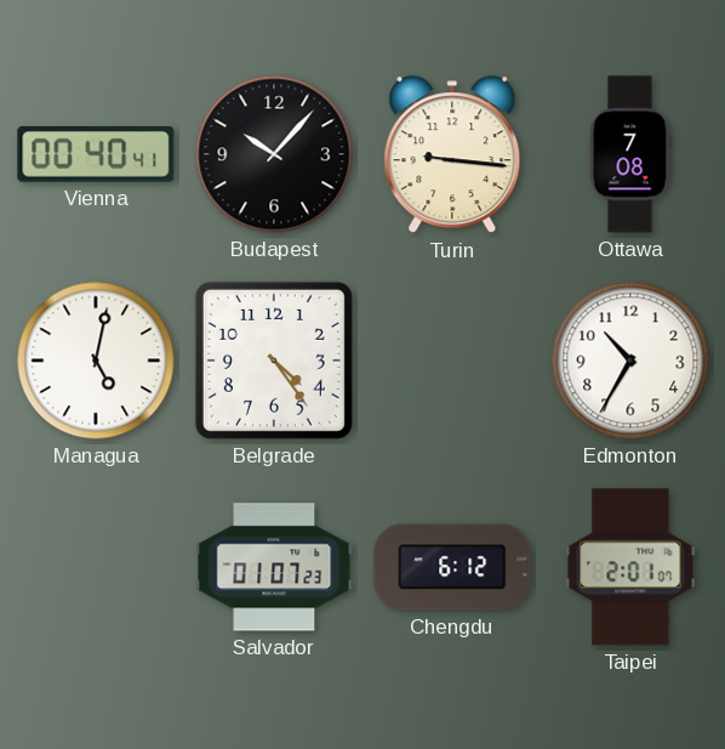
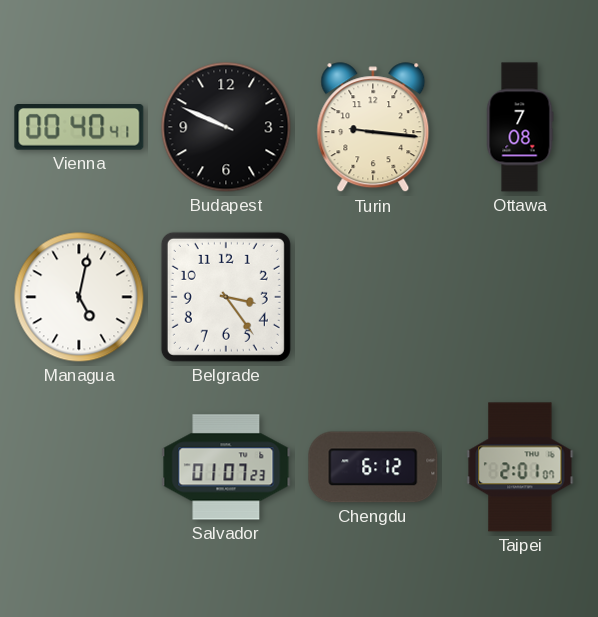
Budapest: 10:07 -> 9:49
Belgrade: 4:24 -> 3:24
Edmonton: 10:35 -> none
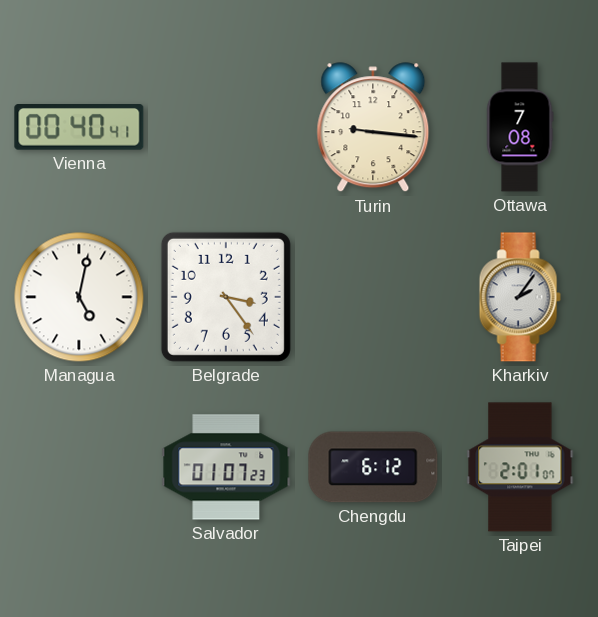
Budapest: 9:49 -> none
Kharkiv: none -> 2:06
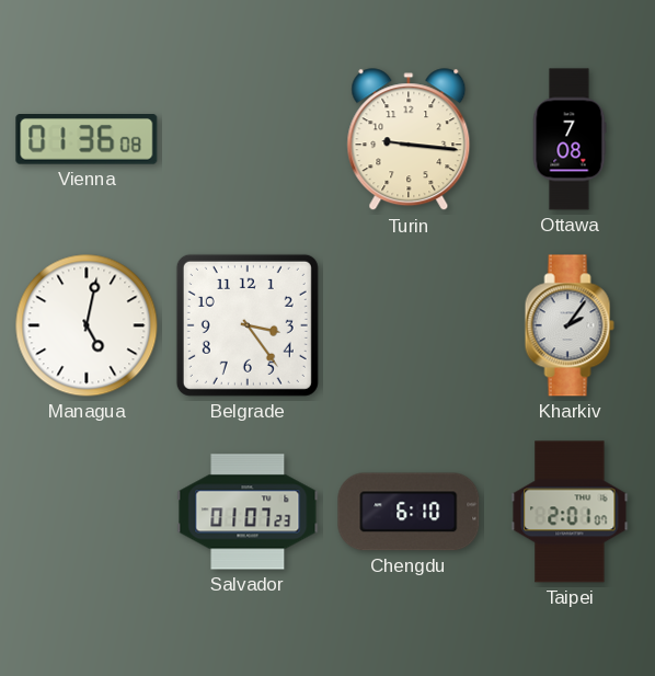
Vienna: 00:40 -> 01:36
Chengdu: 6:12 -> 6:10
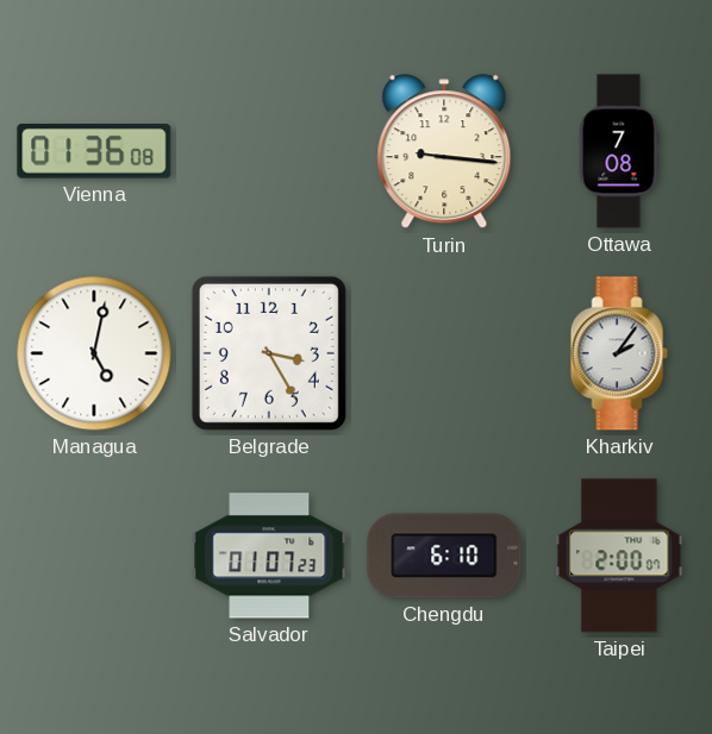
Belgrade: 3:24 -> 3:25
Taipei: 2:01 -> 2:00
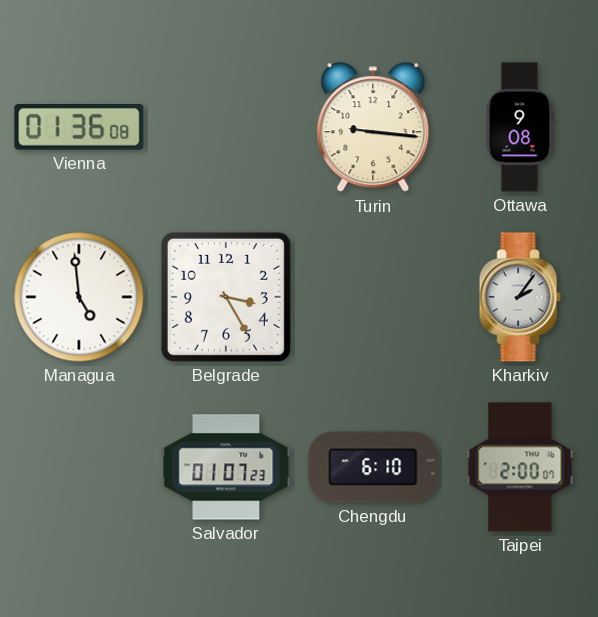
Ottawa: 7:08 -> 9:08
Managua: 5:02 -> 4:59
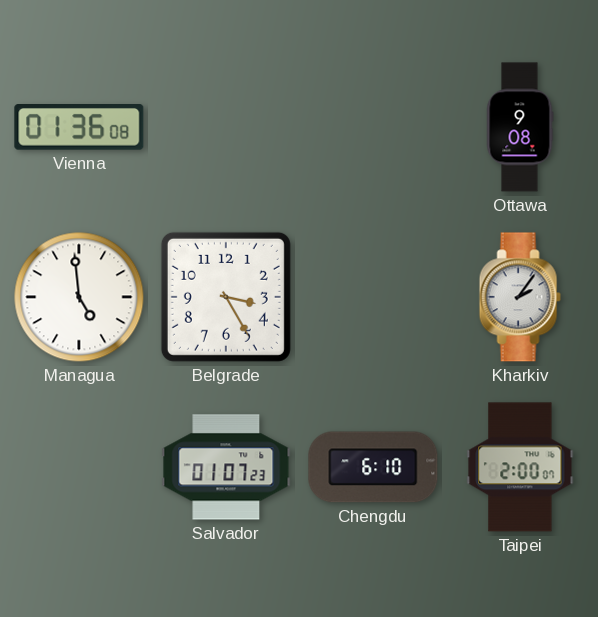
Turin: 9:16 -> none
